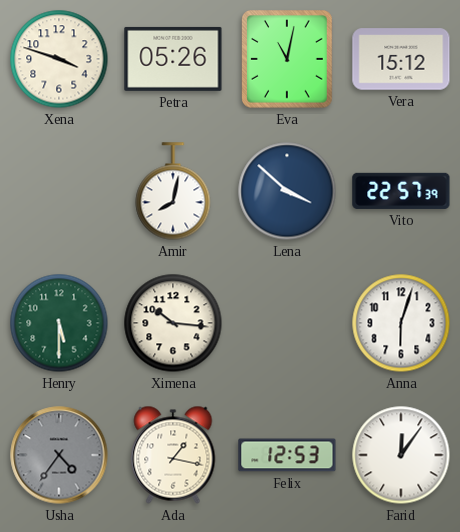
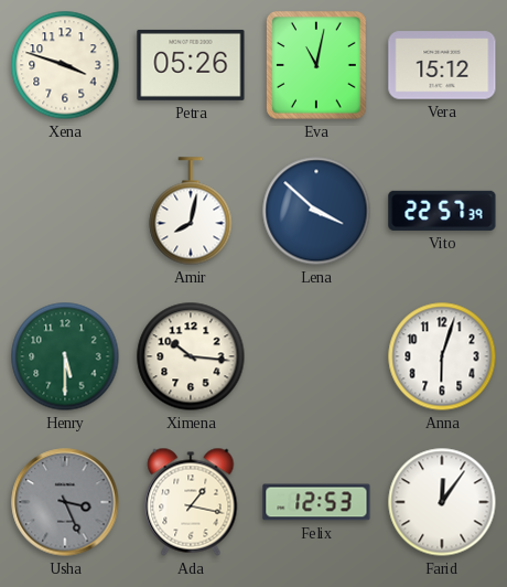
Usha: 4:36 -> 3:26
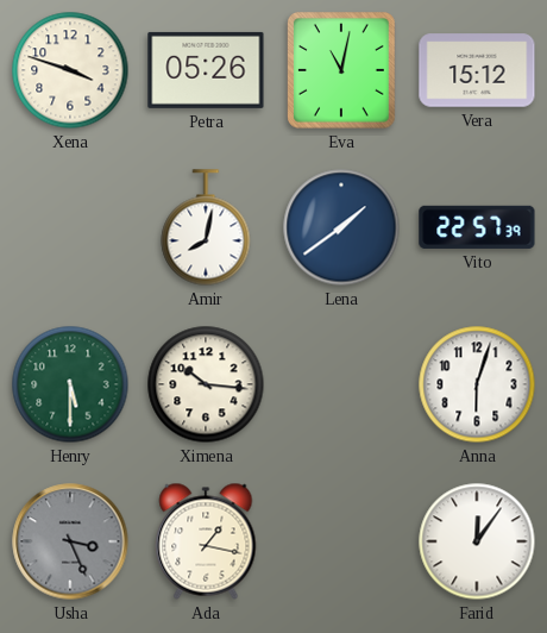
Lena: 3:52 -> 1:39
Felix: 12:53 -> none
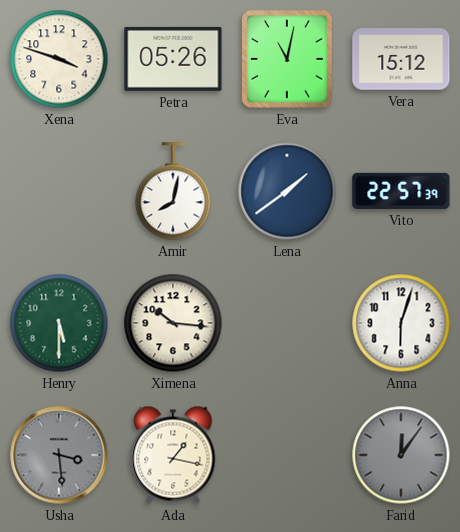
Usha: 3:26 -> 3:29
Farid dial: white -> grey
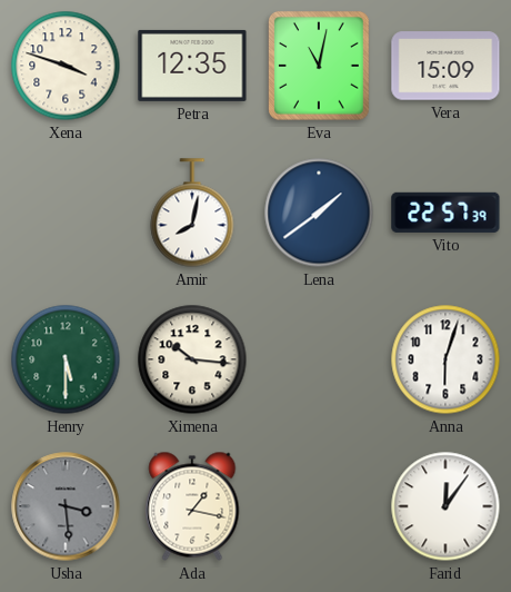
Petra: 05:26 -> 12:35
Vera: 15:12 -> 15:09
Farid dial: grey -> white
